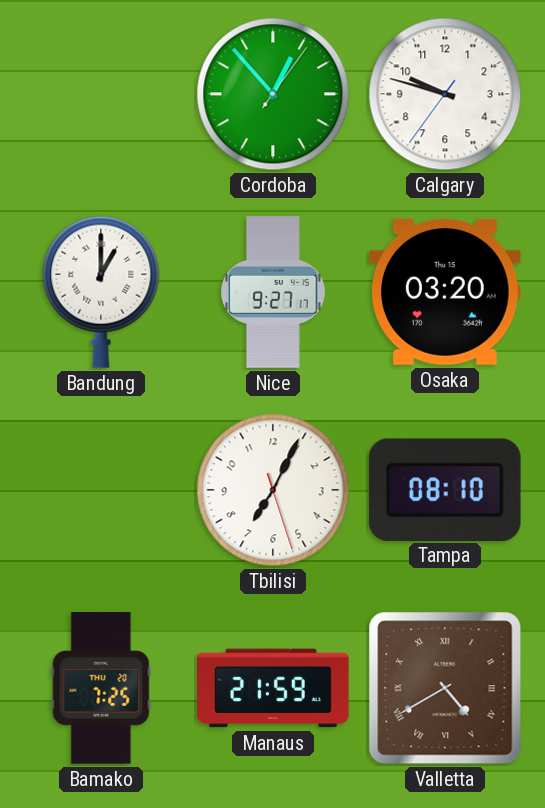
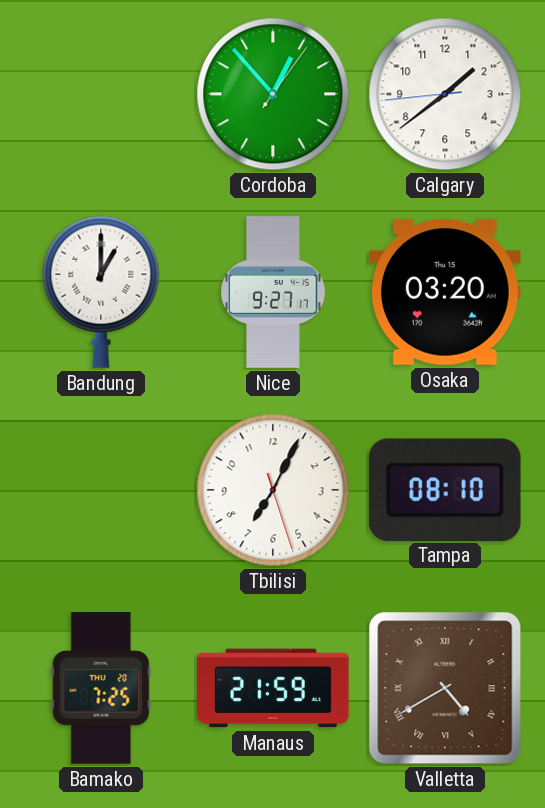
Calgary: 9:47 -> 1:38
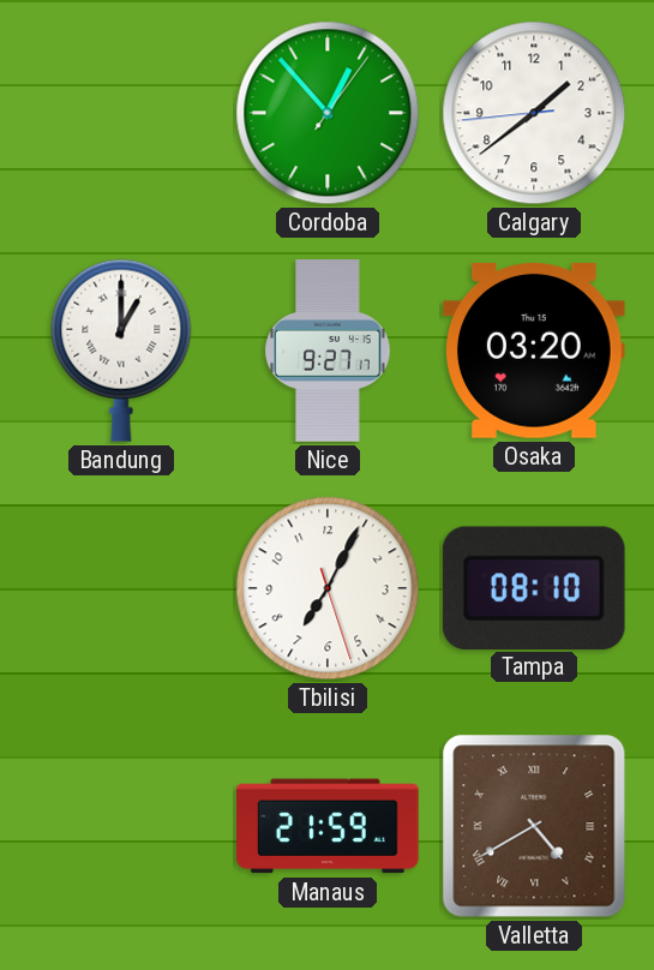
Bamako: 7:25 -> none
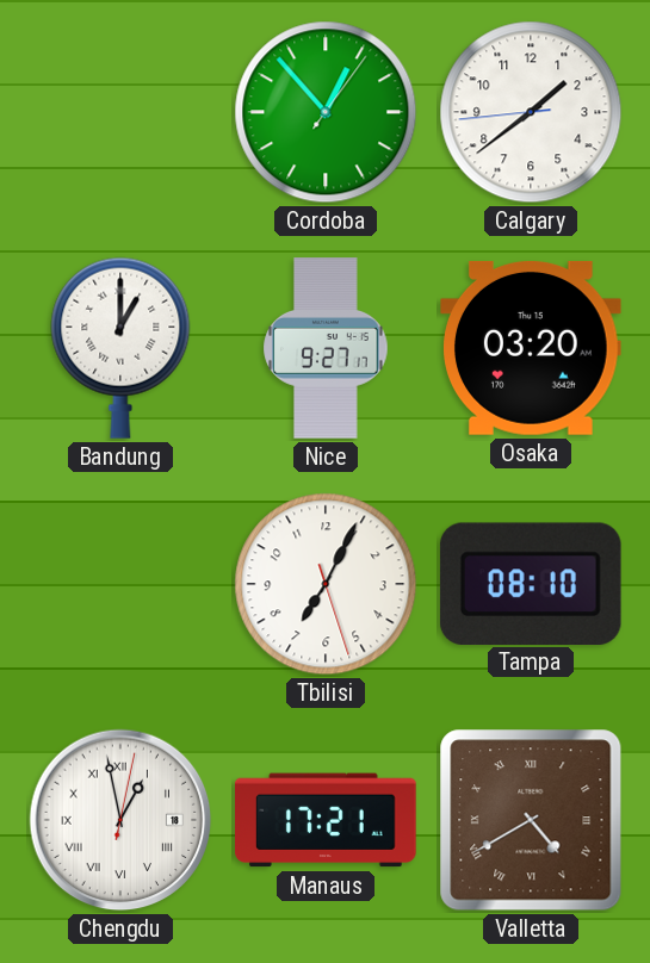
Chengdu: none -> 12:58
Manaus: 21:59 -> 17:21
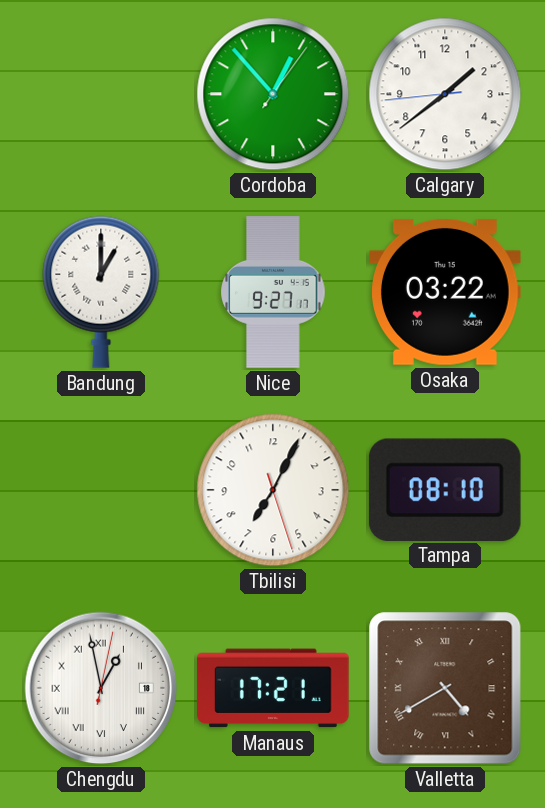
Osaka: 03:20 -> 03:22
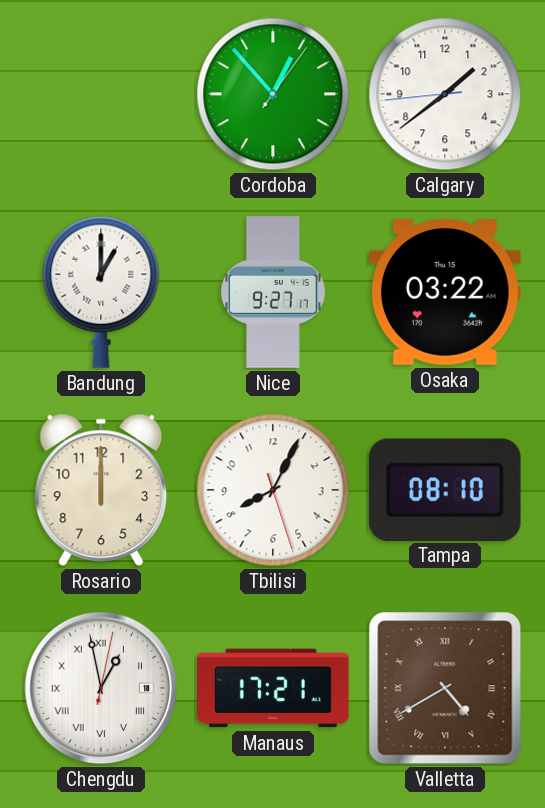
Rosario: none -> 12:00
Tbilisi: 7:04 -> 8:04
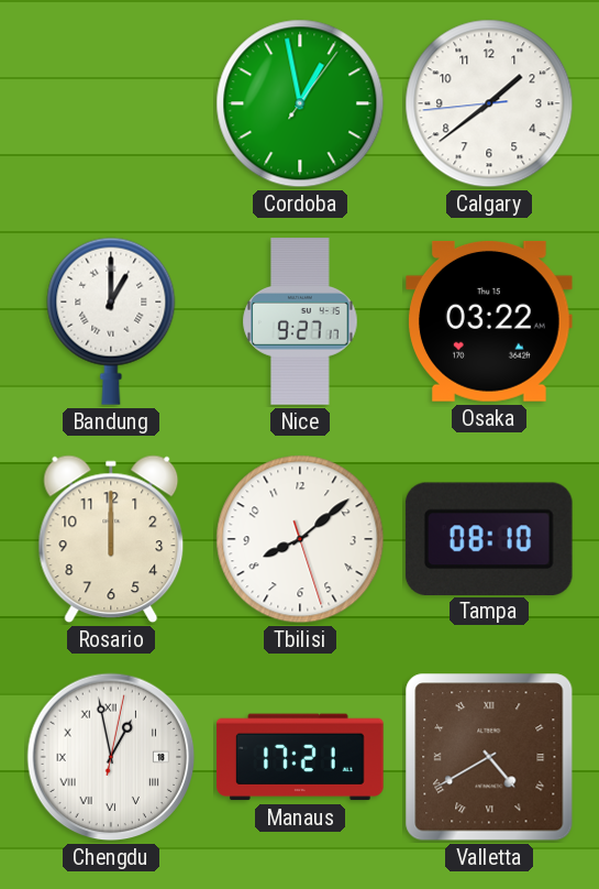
Cordoba: 12:53 -> 12:58
Tbilisi: 8:04 -> 8:08
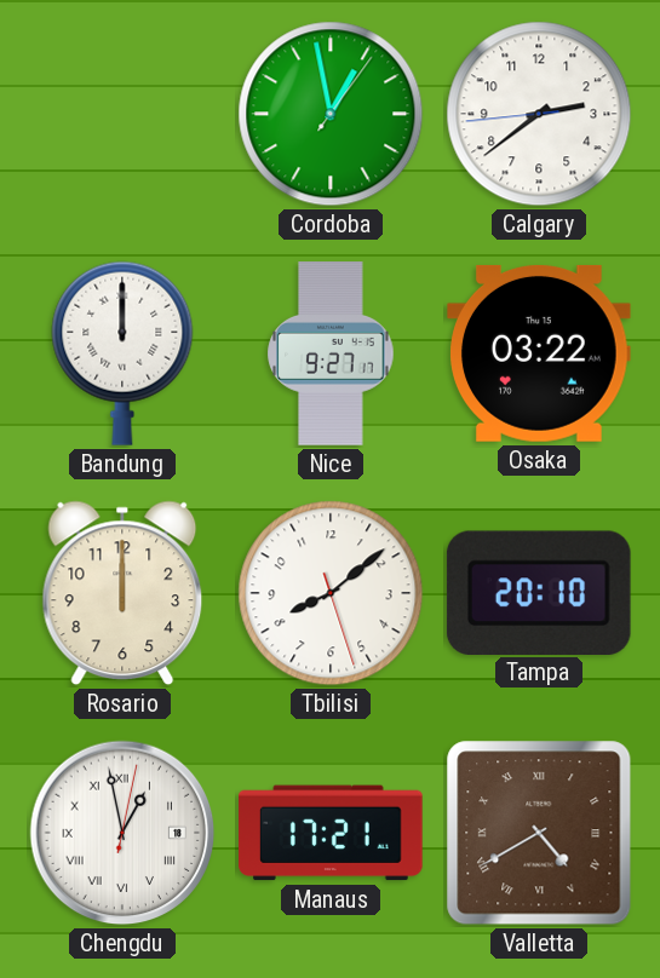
Calgary: 1:38 -> 2:38
Bandung: 1:00 -> 12:00
Tampa: 08:10 -> 20:10
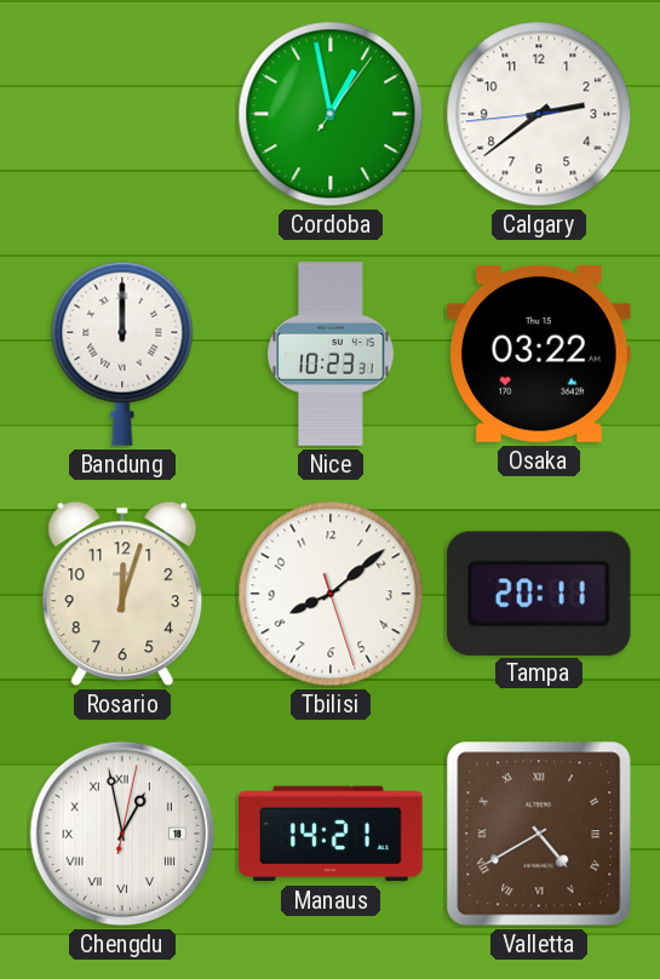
Nice: 9:27 -> 10:23
Rosario: 12:00 -> 12:03
Tampa: 20:10 -> 20:11
Manaus: 17:21 -> 14:21
